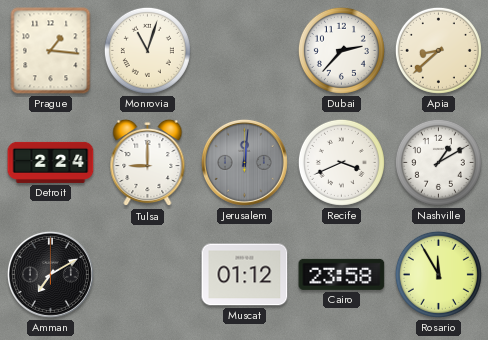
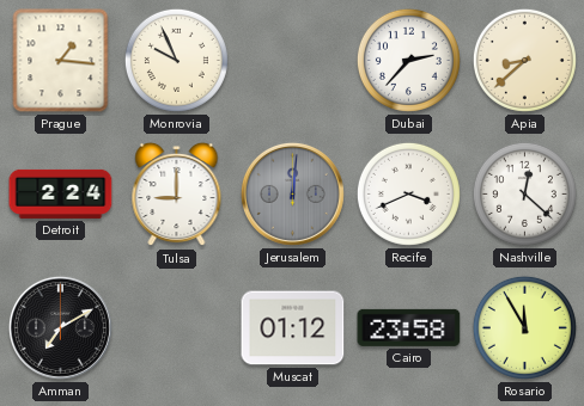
Monrovia: 11:03 -> 9:56
Nashville: 1:10 -> 12:22
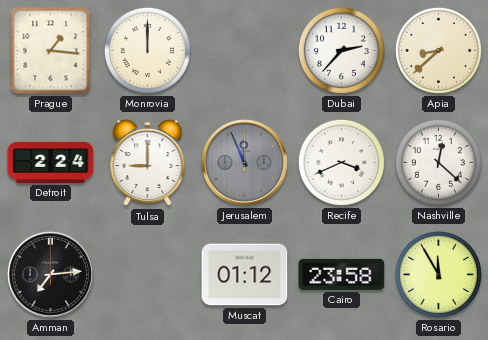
Monrovia: 9:56 -> 12:00
Jerusalem: 12:01 -> 11:56
Amman: 7:10 -> 7:14
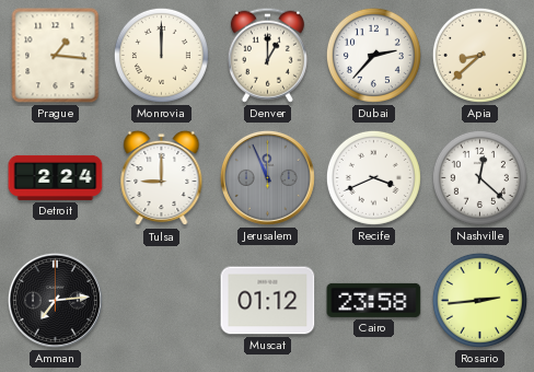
Denver: none -> 1:00
Rosario: 11:55 -> 2:44
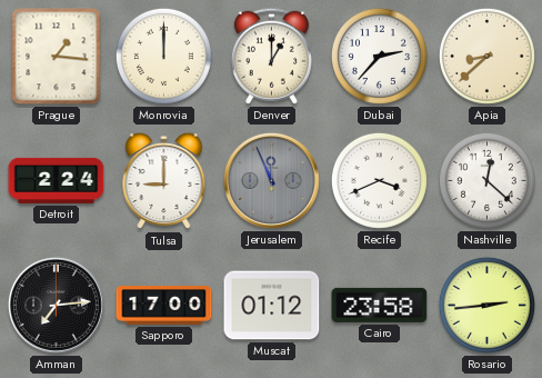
Sapporo: none -> 17:00
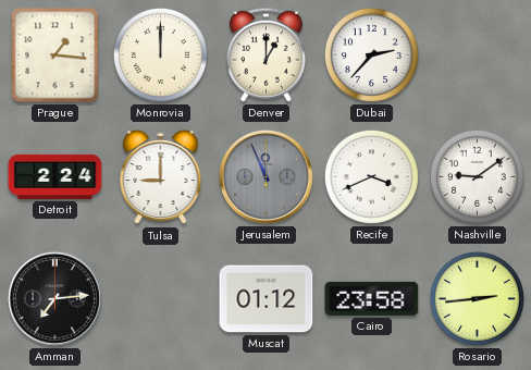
Apia: 8:38 -> none
Nashville: 12:22 -> 9:09
Sapporo: 17:00 -> none
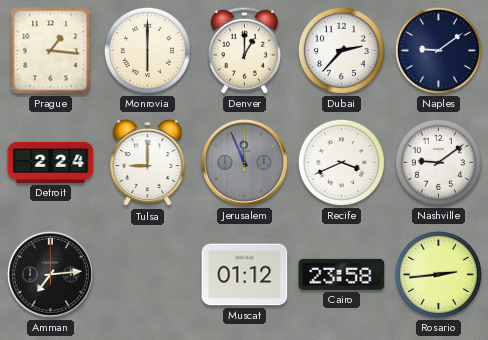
Monrovia: 12:00 -> 6:00
Naples: none -> 9:09
